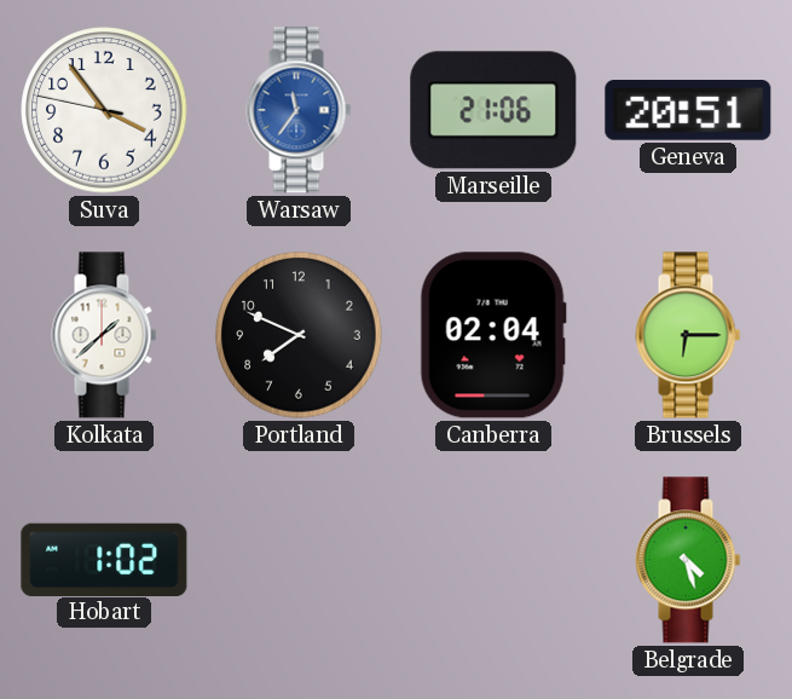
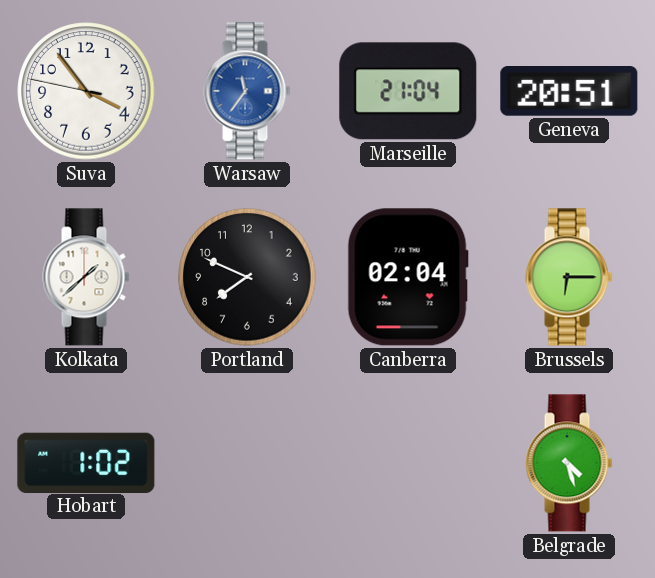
Marseille: 21:06 -> 21:04
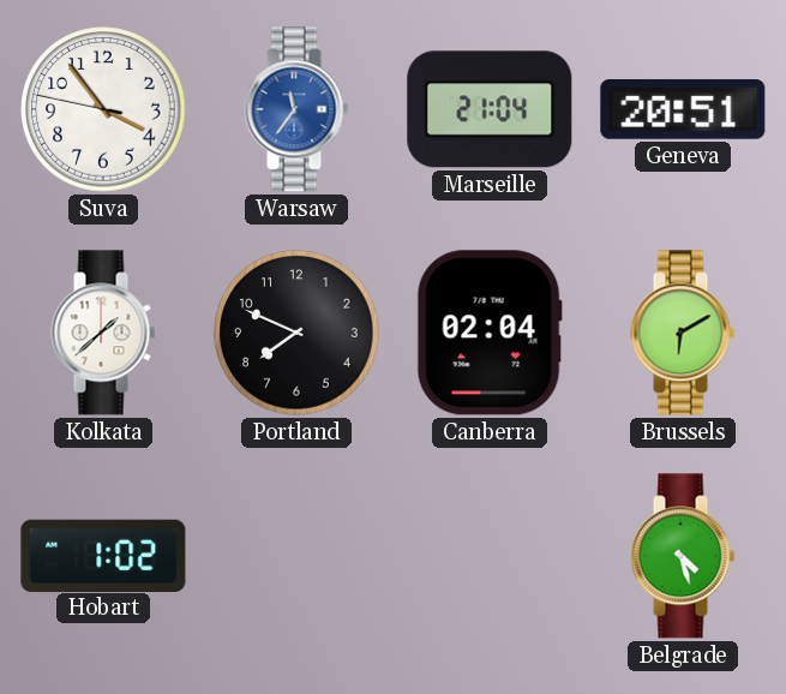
Brussels: 6:15 -> 6:10
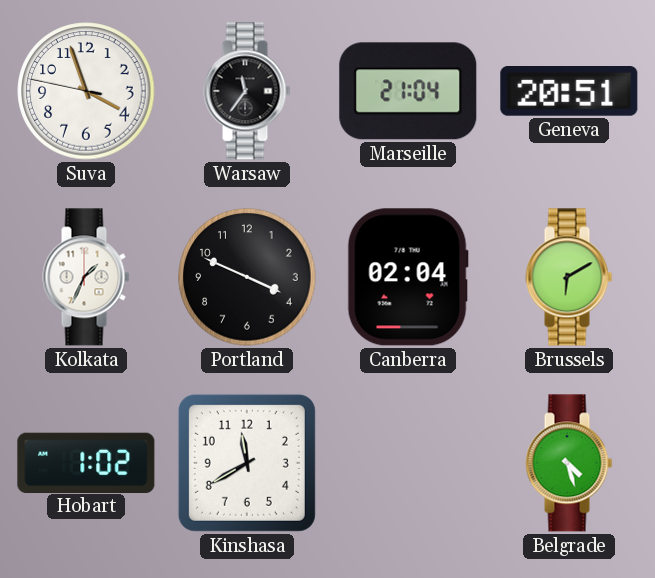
Suva: 3:53 -> 3:56
Warsaw dial: blue -> black
Kolkata: 1:38 -> 1:34
Portland: 7:49 -> 3:49
Kinshasa: none -> 11:40
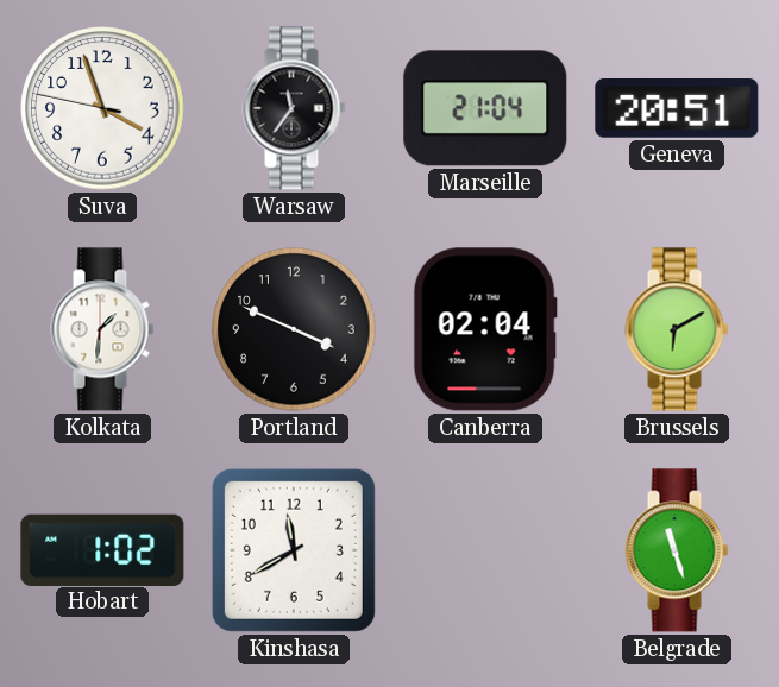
Kolkata: 1:34 -> 1:31
Belgrade: 4:27 -> 11:27
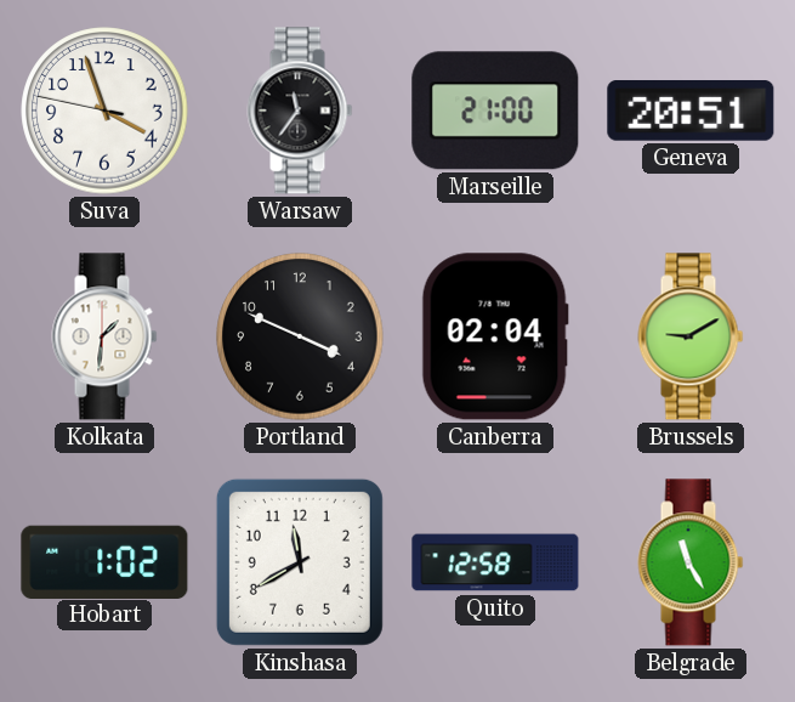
Marseille: 21:04 -> 21:00
Brussels: 6:10 -> 9:10
Quito: none -> 12:58
Belgrade: 11:27 -> 11:25
